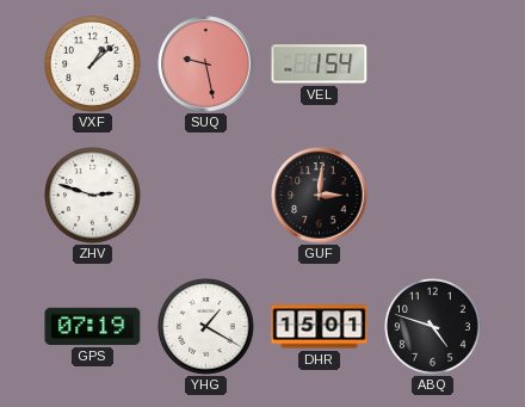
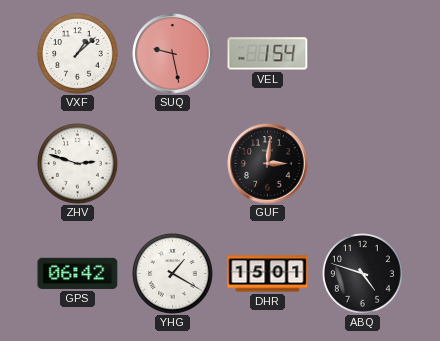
GPS: 07:19 -> 06:42
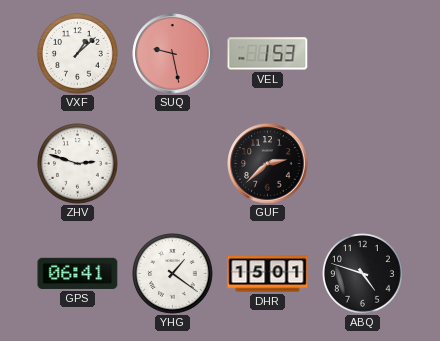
VEL: 1:54 -> 1:53
GUF: 3:01 -> 2:38
GPS: 06:42 -> 06:41
YHG: 1:20 -> 1:21
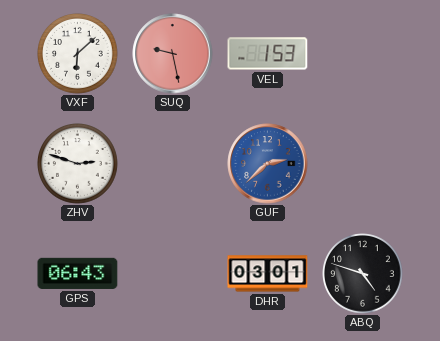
VXF: 1:08 -> 6:08
GUF dial: black -> blue
GPS: 06:41 -> 06:43
YHG: 1:21 -> none
DHR: 15:01 -> 03:01
